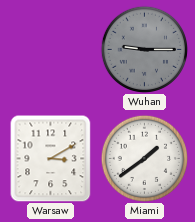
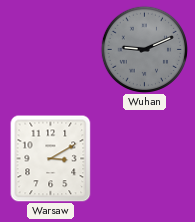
Wuhan: 9:15 -> 9:11
Miami: 1:39 -> none
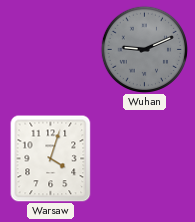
Warsaw: 3:10 -> 4:03
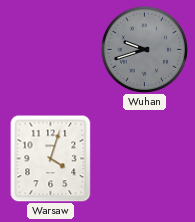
Wuhan: 9:11 -> 9:42
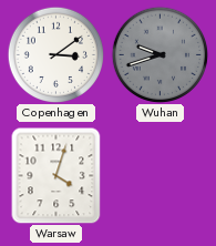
Copenhagen: none -> 3:09
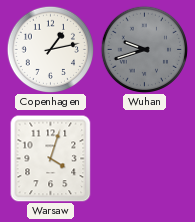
Copenhagen: 3:09 -> 1:13
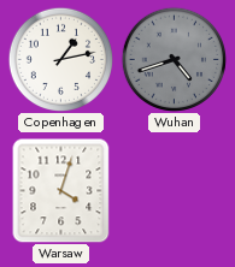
Wuhan: 9:42 -> 4:42
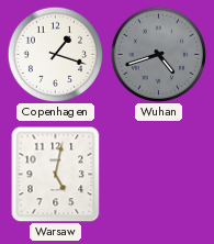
Copenhagen: 1:13 -> 1:18
Warsaw: 4:03 -> 5:02
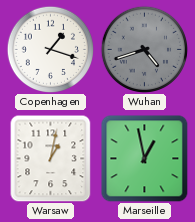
Warsaw: 5:02 -> 1:02
Marseille: none -> 12:58
